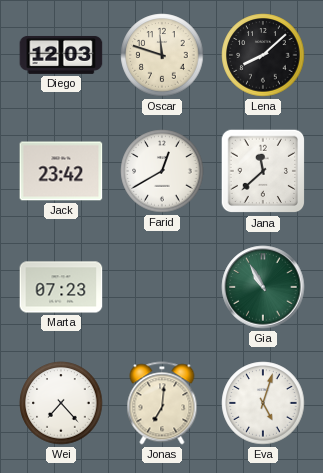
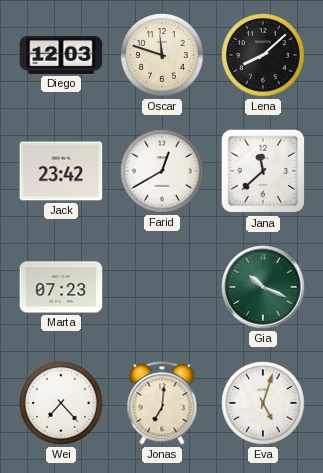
Gia: 10:55 -> 10:19
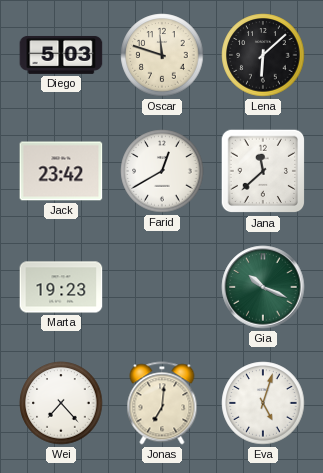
Diego: 12:03 -> 5:03
Lena: 8:08 -> 6:08
Marta: 07:23 -> 19:23
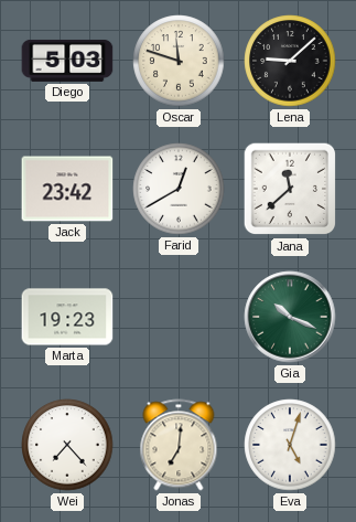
Lena: 6:08 -> 9:08
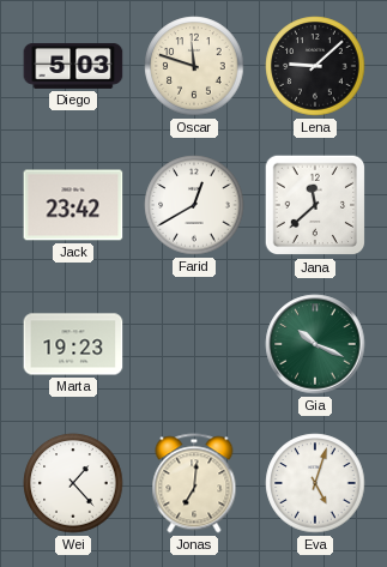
Wei: 7:23 -> 1:23
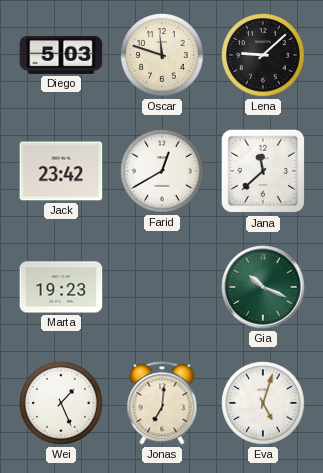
Wei: 1:23 -> 1:26
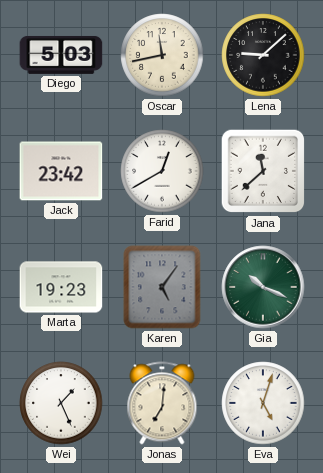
Oscar: 11:48 -> 11:43
Karen: none -> 5:06
